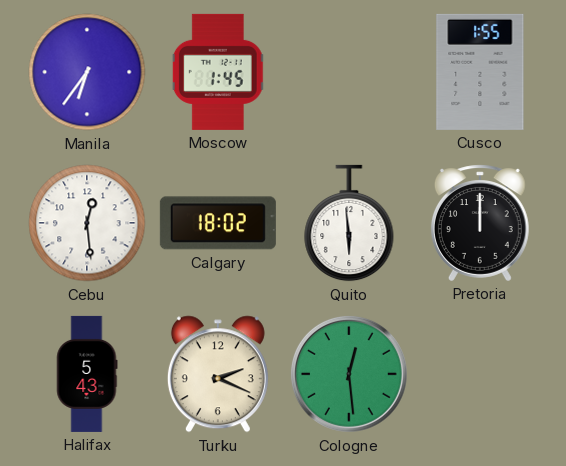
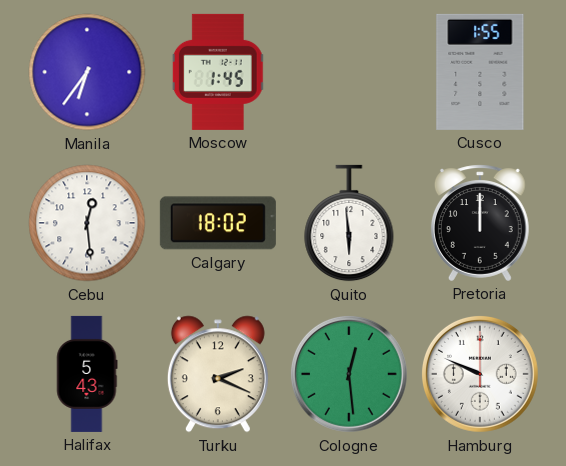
Hamburg: none -> 9:49
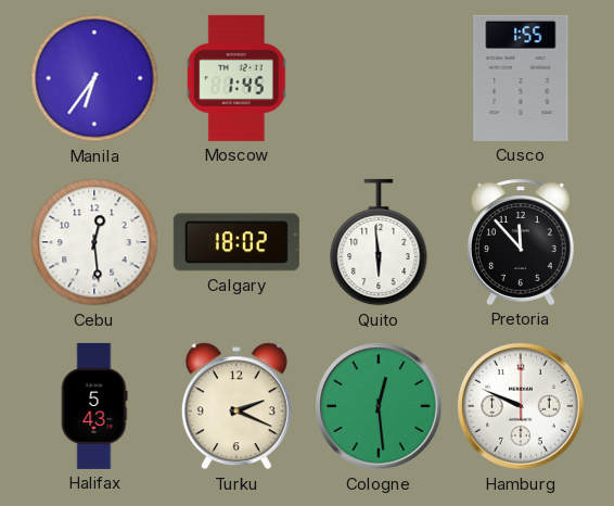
Pretoria: 12:00 -> 11:53
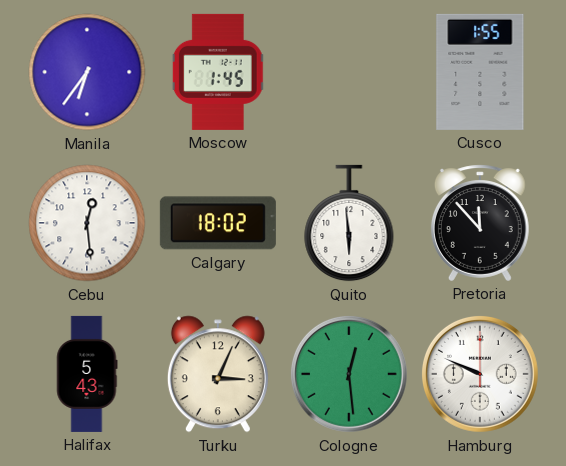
Turku: 2:19 -> 3:04
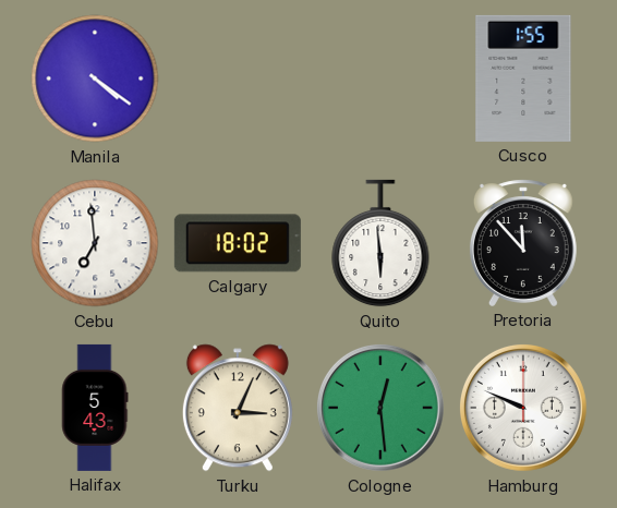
Manila: 6:36 -> 4:21
Moscow: 1:45 -> none
Cebu: 12:29 -> 6:59
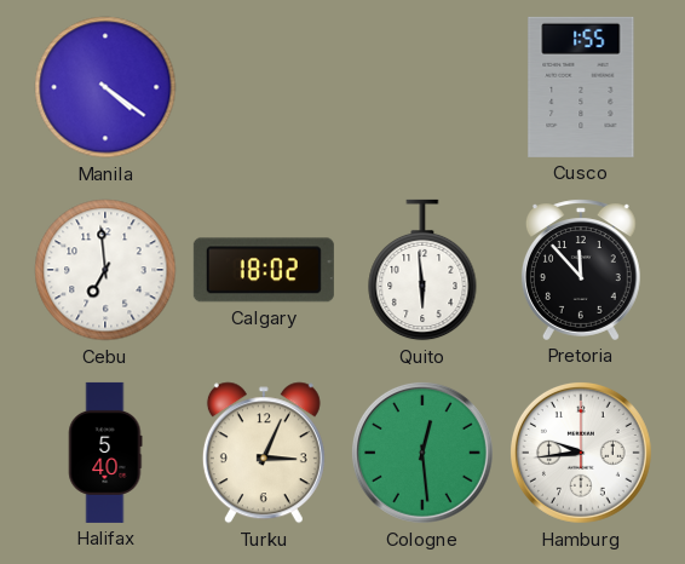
Halifax: 5:43 -> 5:40
Hamburg: 9:49 -> 9:44
